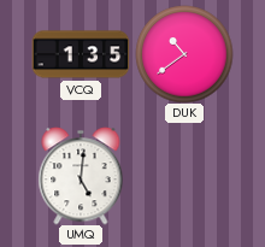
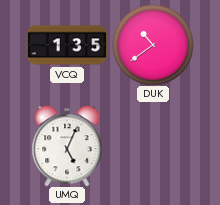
UMQ: 5:01 -> 5:04
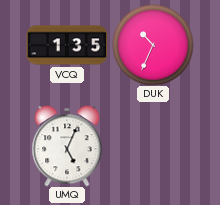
DUK: 10:39 -> 10:34
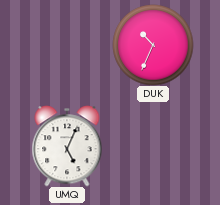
VCQ: 1:35 -> none
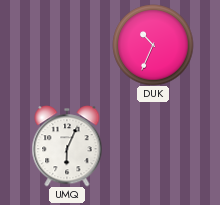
UMQ: 5:04 -> 6:04
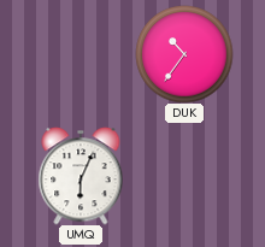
DUK: 10:34 -> 10:36
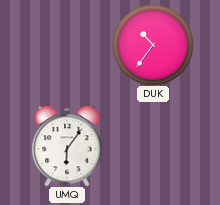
UMQ: 6:04 -> 6:06
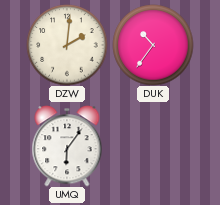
DZW: none -> 2:01
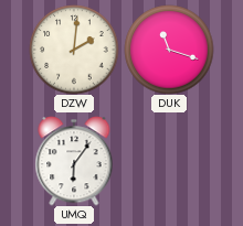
DUK: 10:36 -> 11:18
